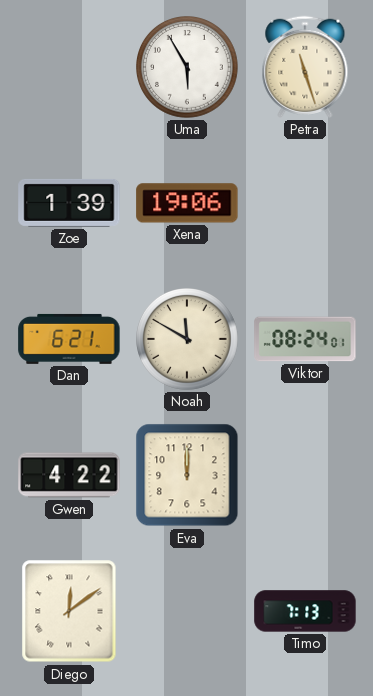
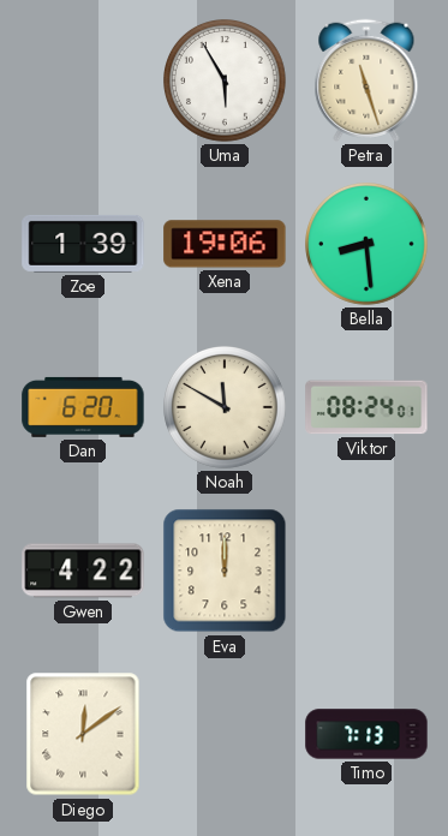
Bella: none -> 8:29
Dan: 6:21 -> 6:20
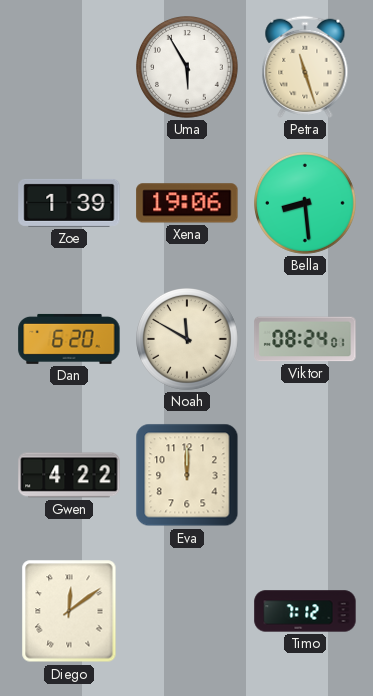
Timo: 7:13 -> 7:12
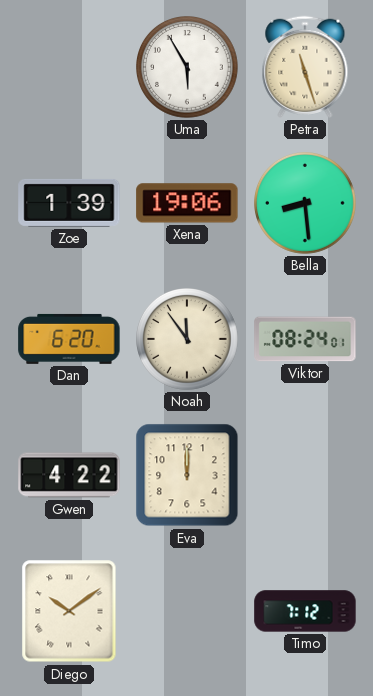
Noah: 11:50 -> 11:54
Diego: 12:09 -> 10:09
